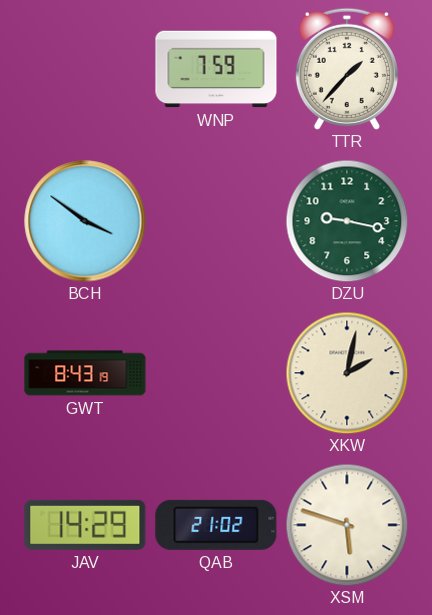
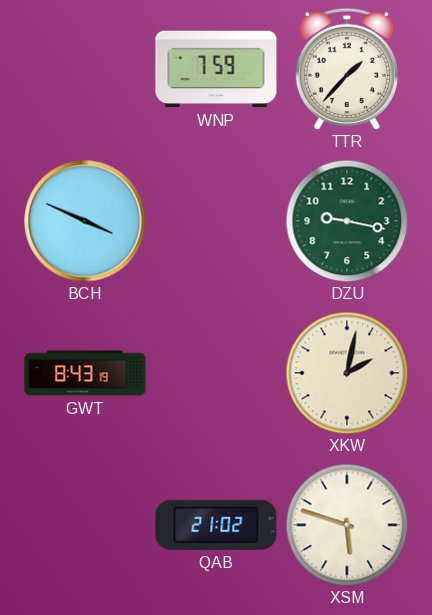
BCH: 3:51 -> 3:49
JAV: 14:29 -> none
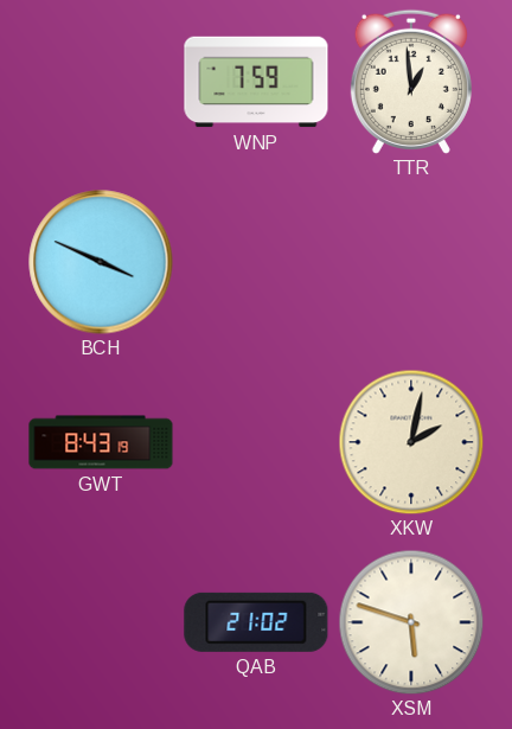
TTR: 1:37 -> 12:59
DZU: 9:17 -> none
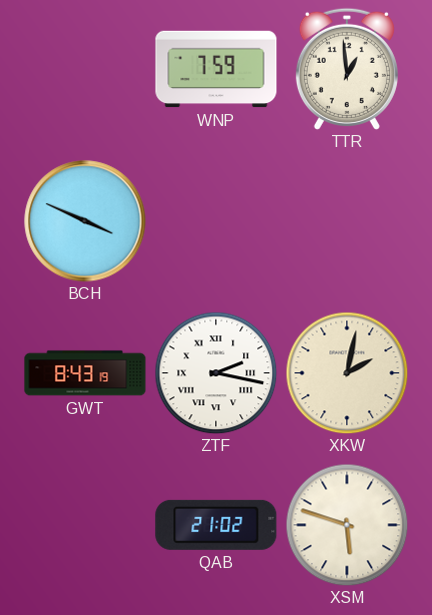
ZTF: none -> 2:17
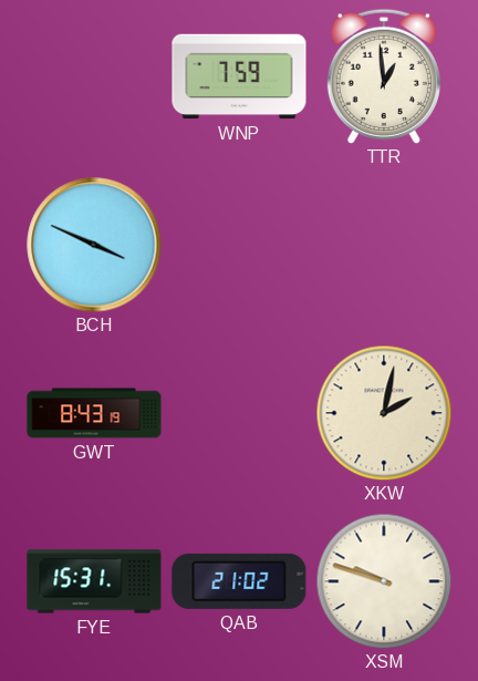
ZTF: 2:17 -> none
FYE: none -> 15:31
XSM: 5:48 -> 9:48
